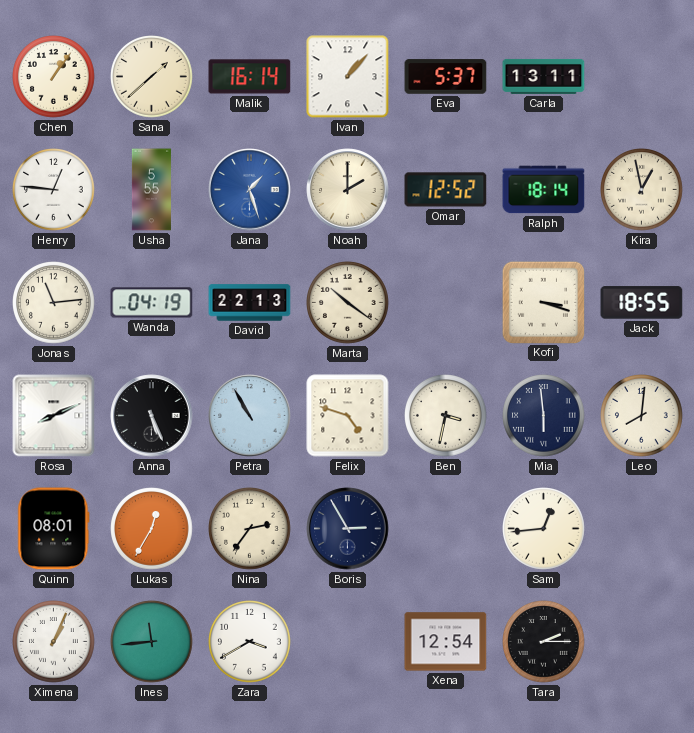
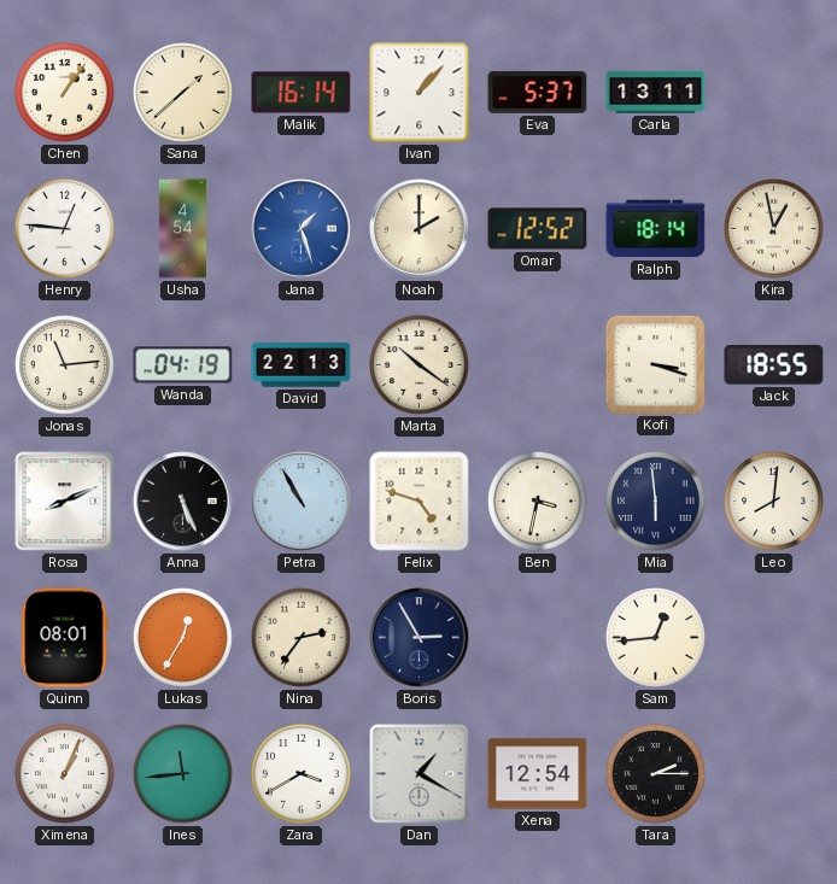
Usha: 5:55 -> 4:54
Dan: none -> 1:20
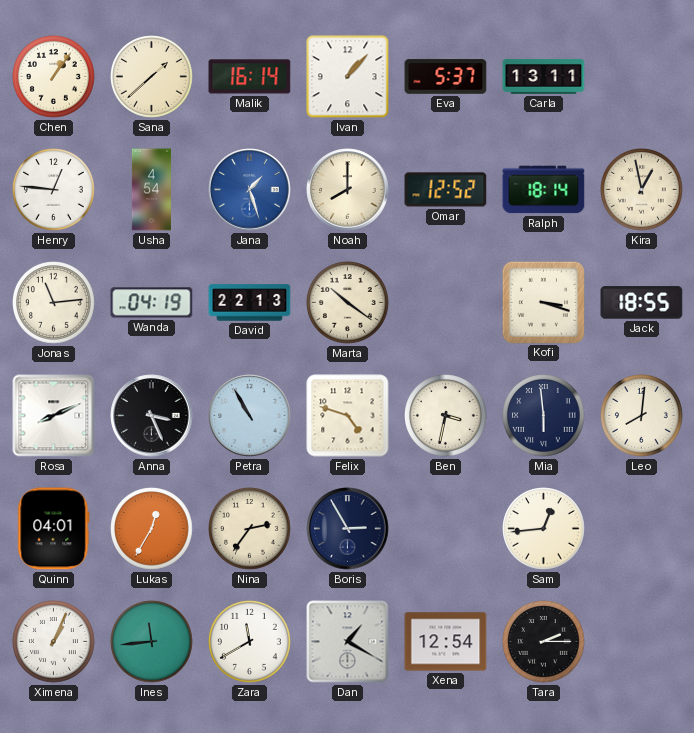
Noah: 2:00 -> 8:00
Anna: 5:26 -> 3:26
Quinn: 08:01 -> 04:01
Zara: 3:40 -> 11:40
